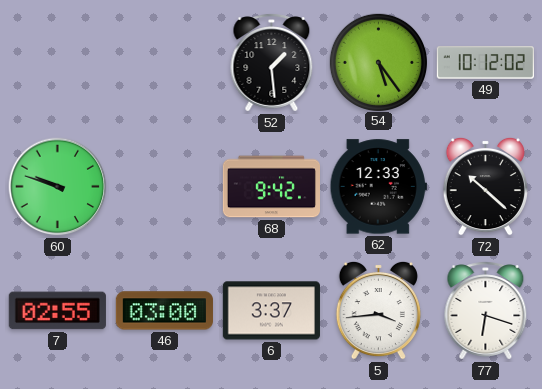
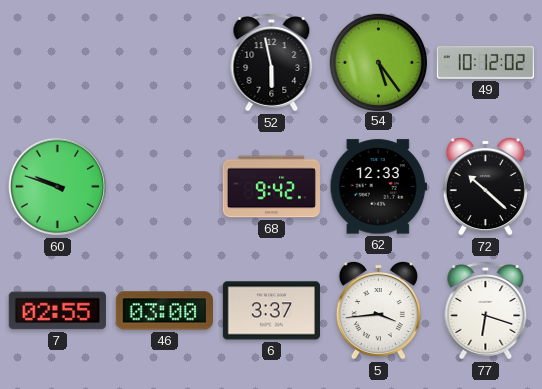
52: 1:29 -> 5:58
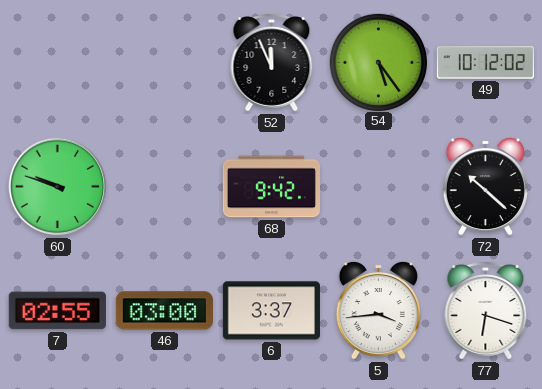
52: 5:58 -> 11:56
62: 12:33 -> none
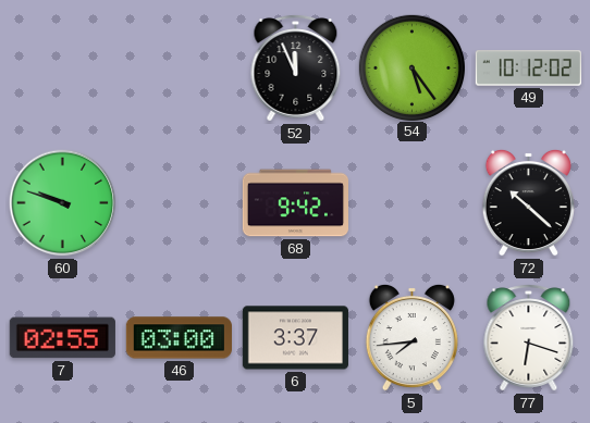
5: 3:44 -> 7:44
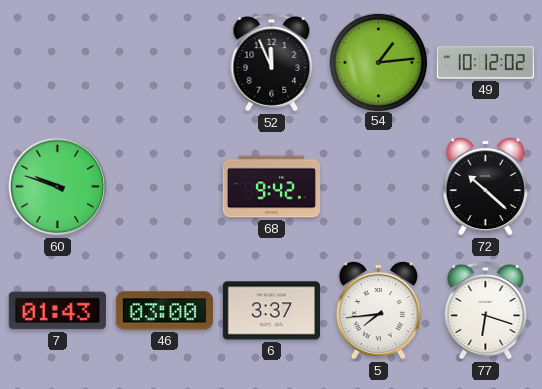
54: 5:24 -> 1:14
7: 02:55 -> 01:43
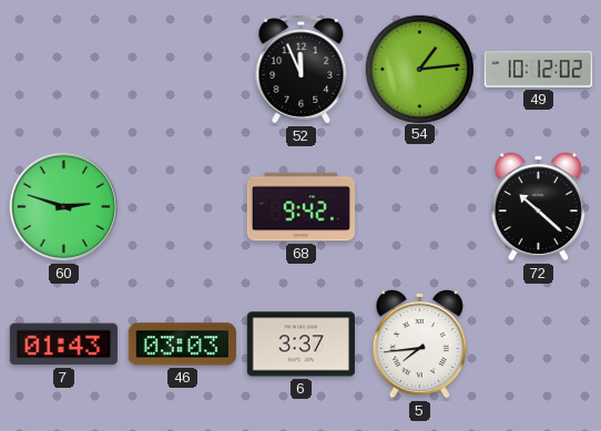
60: 9:48 -> 2:48
46: 03:00 -> 03:03
77: 6:18 -> none
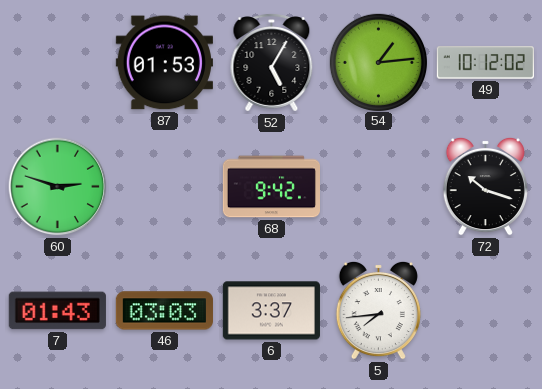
87: none -> 01:53
52: 11:56 -> 5:05
72: 10:22 -> 10:18
